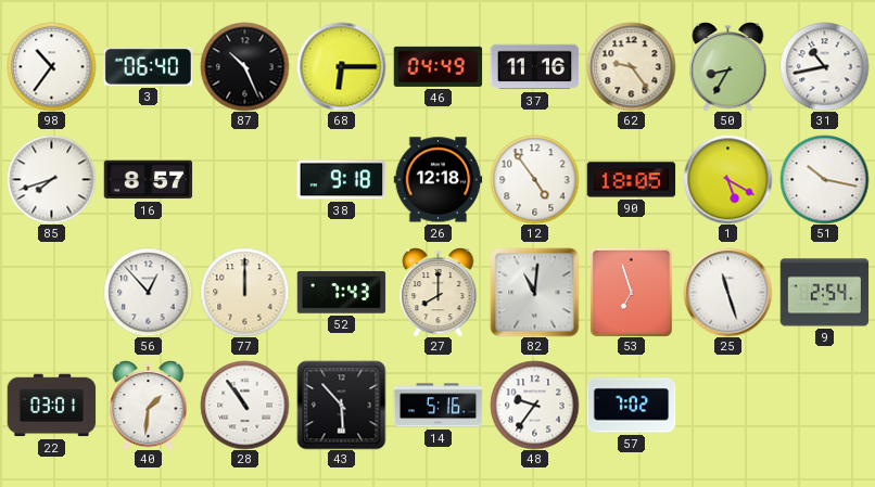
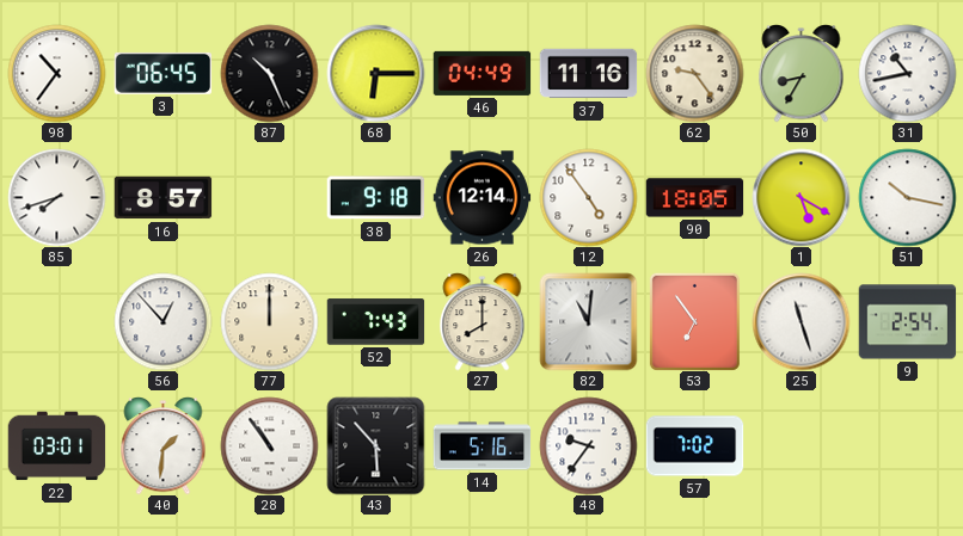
3: 06:40 -> 06:45
26: 12:18 -> 12:14
53: 6:57 -> 6:54
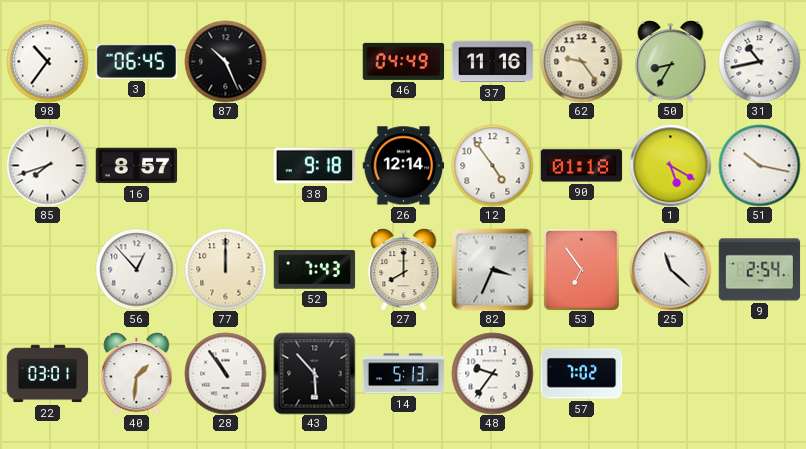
68: 6:15 -> none
90: 18:05 -> 01:18
82: 11:01 -> 3:34
25: 11:27 -> 11:22
14: 5:16 -> 5:13
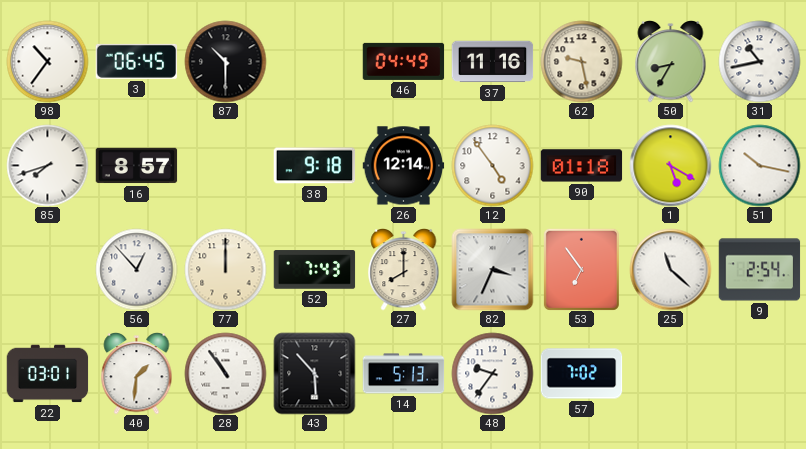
87: 10:26 -> 10:30
62: 9:24 -> 9:28
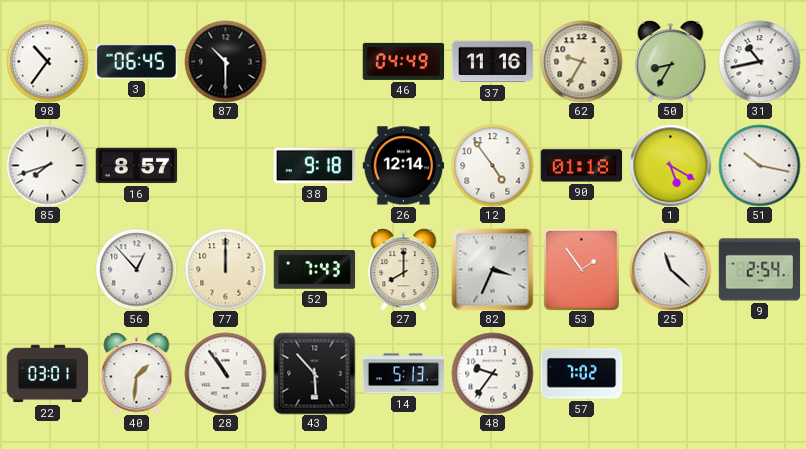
62: 9:28 -> 9:35
53: 6:54 -> 1:54
